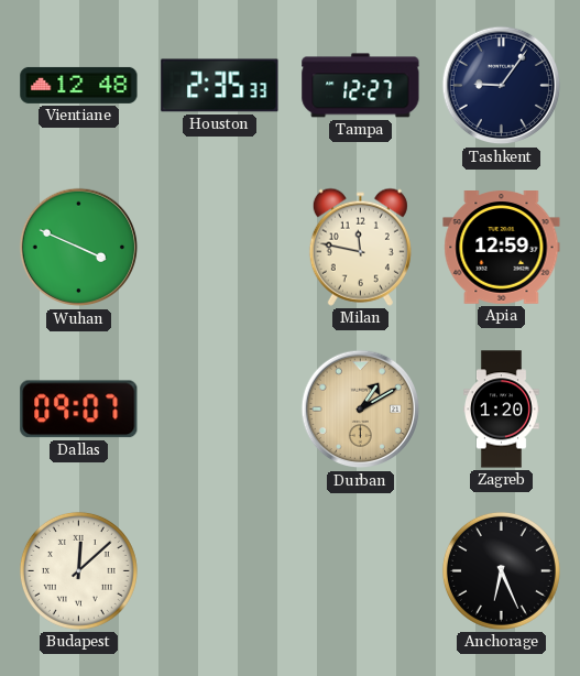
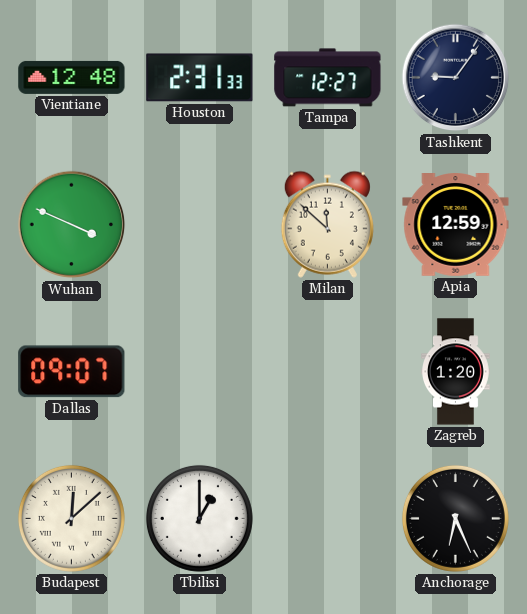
Houston: 2:35 -> 2:31
Milan: 11:47 -> 11:52
Durban: 1:10 -> none
Tbilisi: none -> 1:00
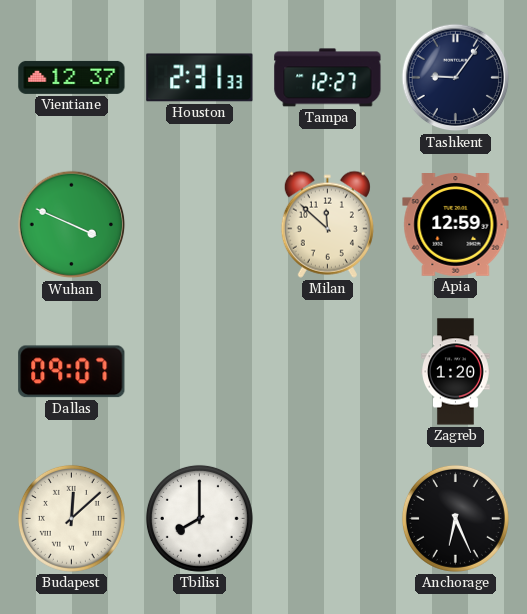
Vientiane: 12:48 -> 12:37
Tbilisi: 1:00 -> 8:00
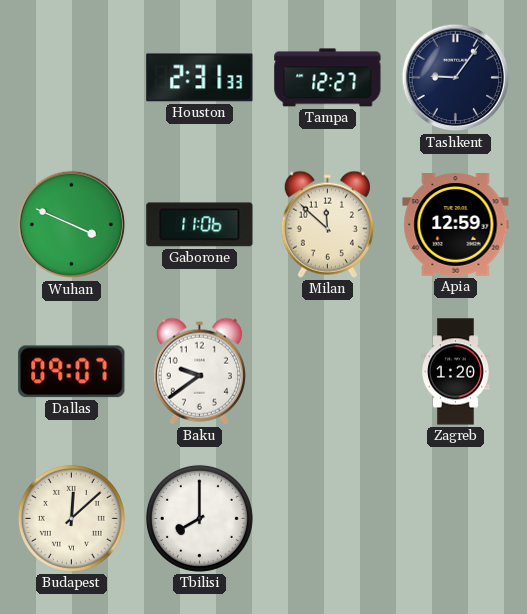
Vientiane: 12:37 -> none
Gaborone: none -> 11:06
Baku: none -> 9:39
Anchorage: 6:26 -> none
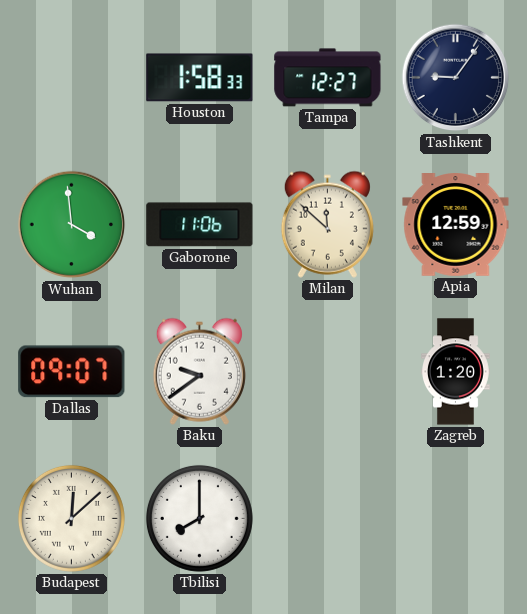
Houston: 2:31 -> 1:58
Wuhan: 3:49 -> 3:59
